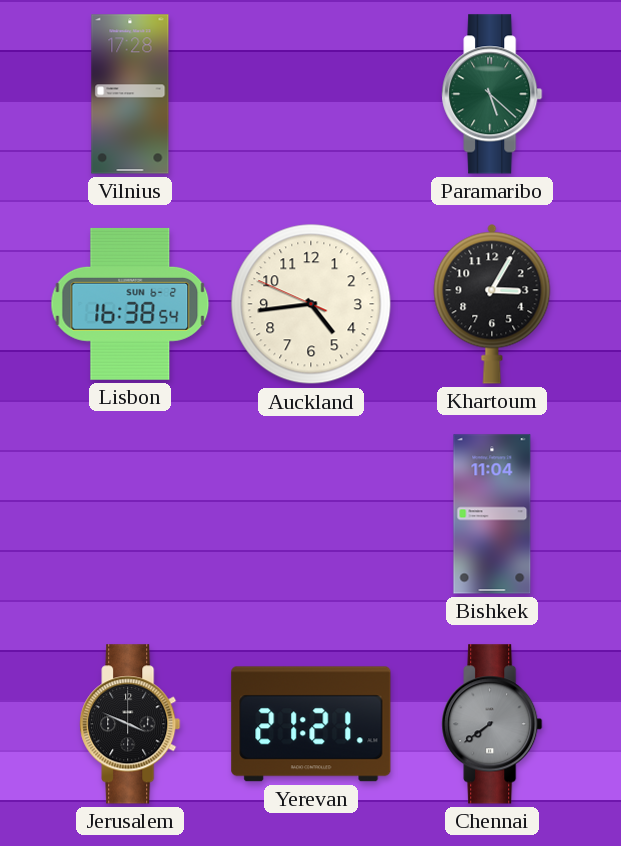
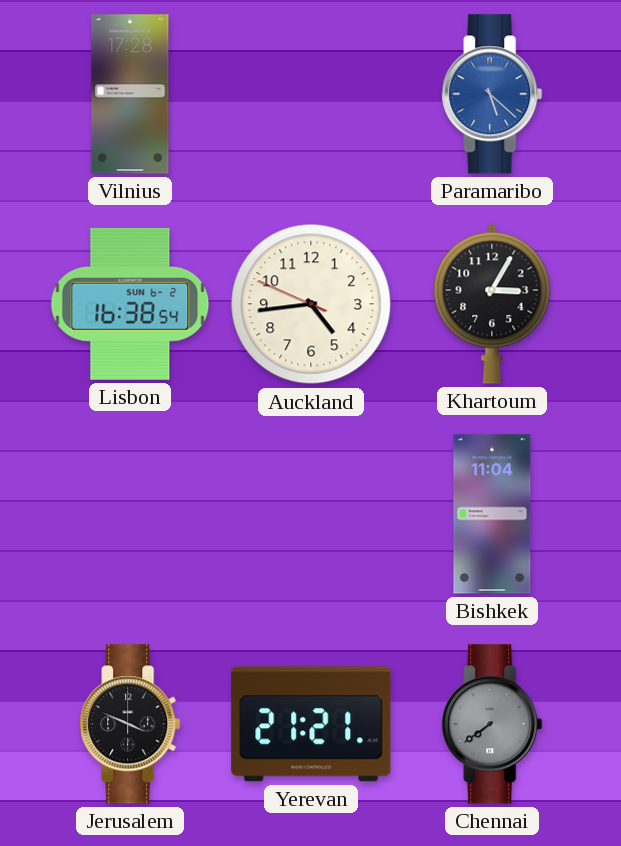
Paramaribo dial: green -> blue
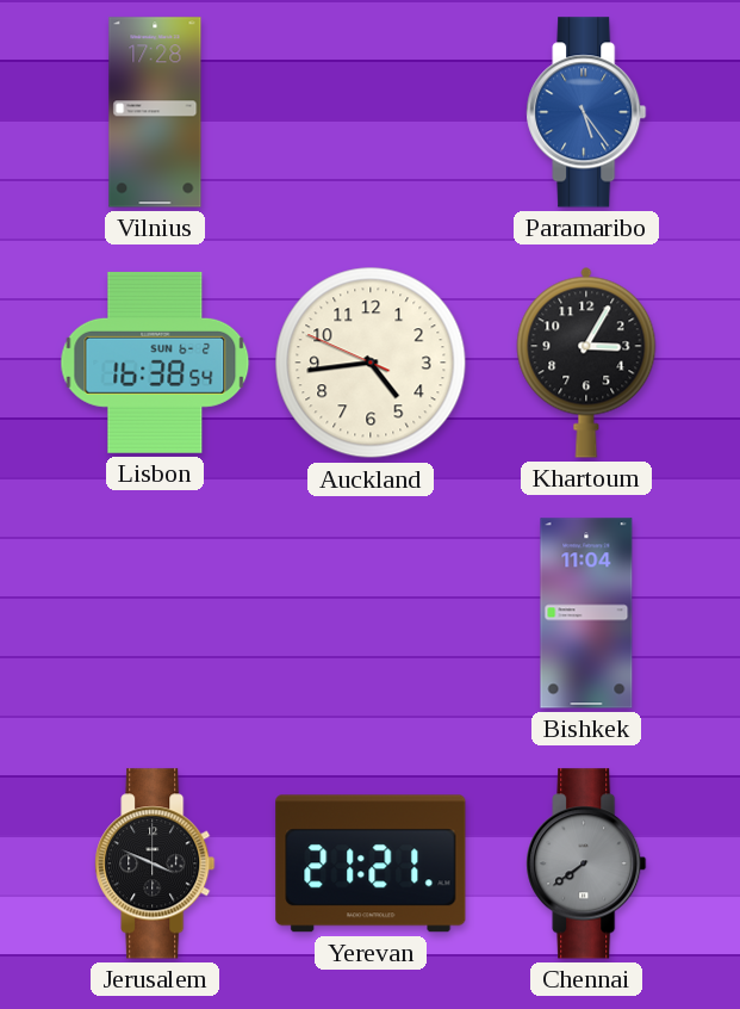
Paramaribo: 5:22 -> 5:24
